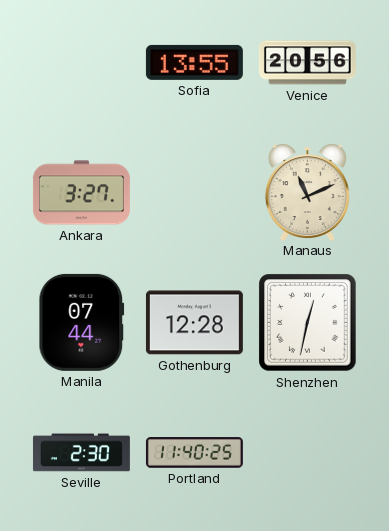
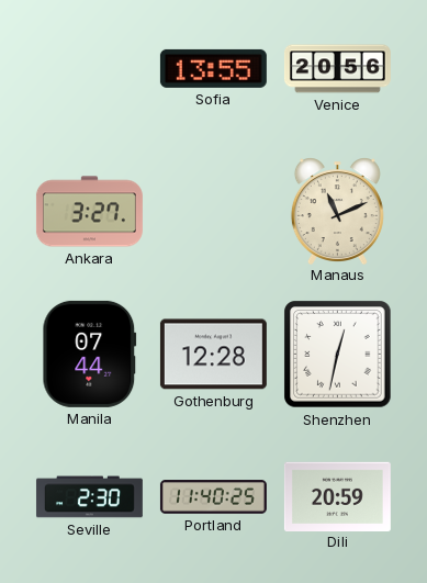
Dili: none -> 20:59
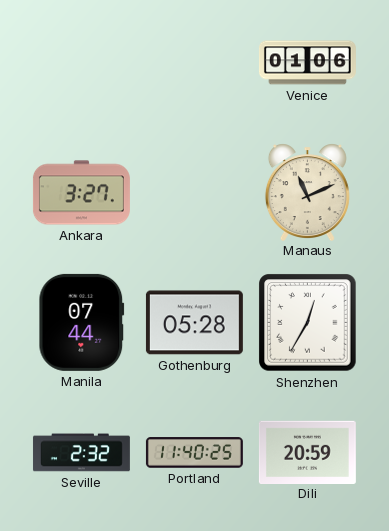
Sofia: 13:55 -> none
Venice: 20:56 -> 01:06
Gothenburg: 12:28 -> 05:28
Shenzhen: 12:32 -> 12:35
Seville: 2:30 -> 2:32
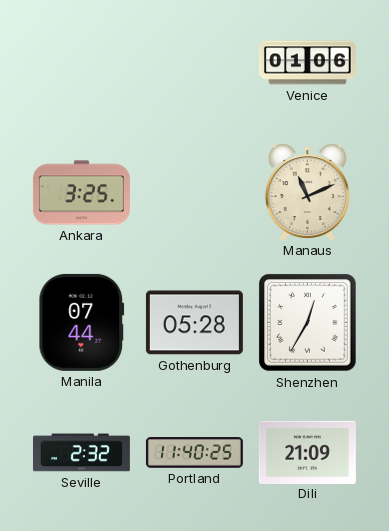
Ankara: 3:27 -> 3:25
Dili: 20:59 -> 21:09
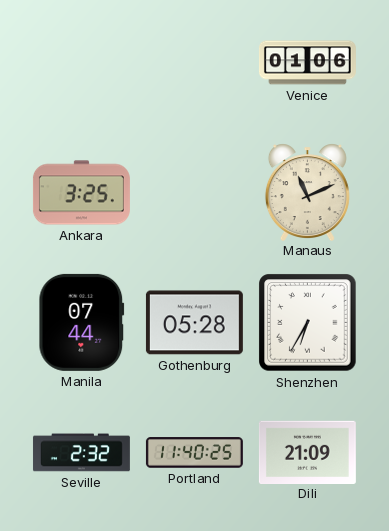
Shenzhen: 12:35 -> 6:35
